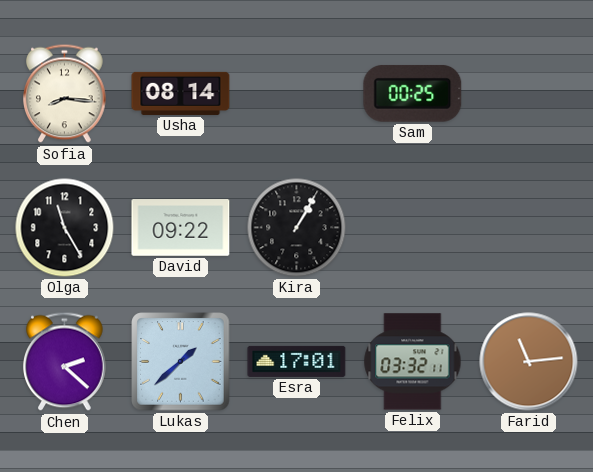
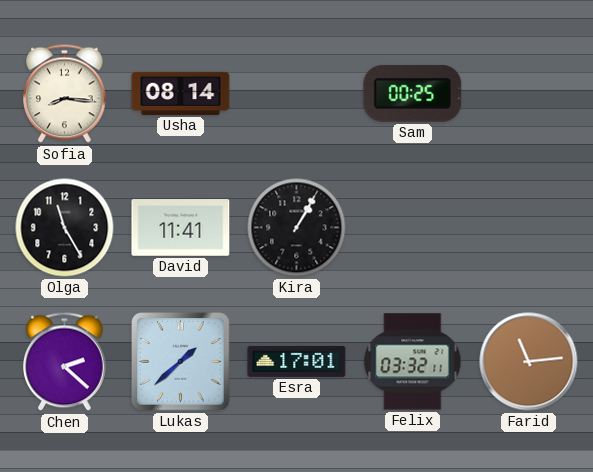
David: 09:22 -> 11:41
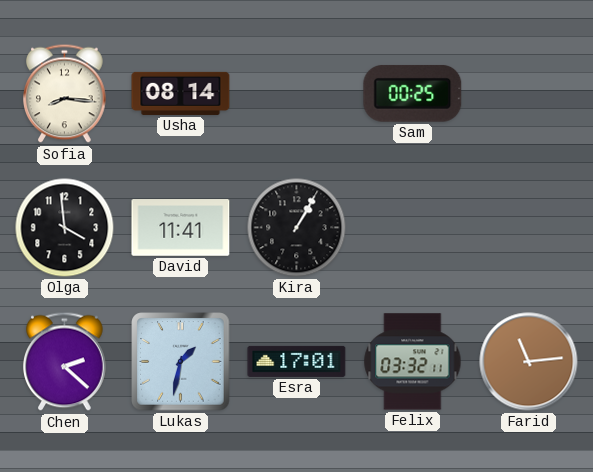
Olga: 11:25 -> 3:59
Lukas: 1:38 -> 1:32
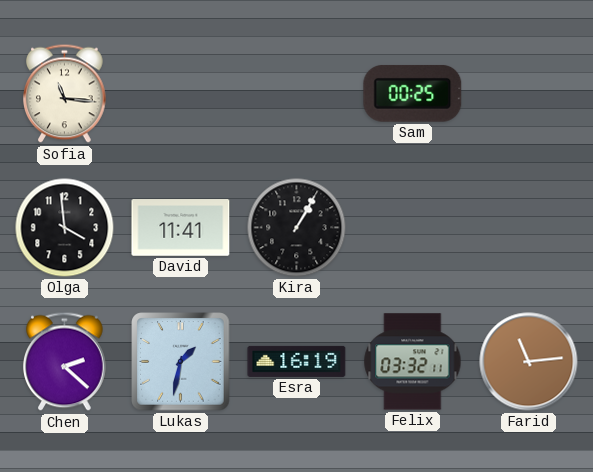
Sofia: 8:16 -> 11:16
Usha: 08:14 -> none
Esra: 17:01 -> 16:19
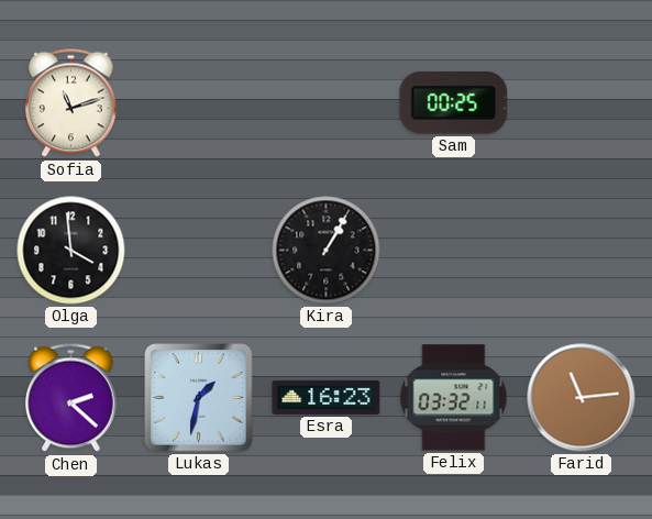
Sofia: 11:16 -> 11:12
David: 11:41 -> none
Esra: 16:19 -> 16:23
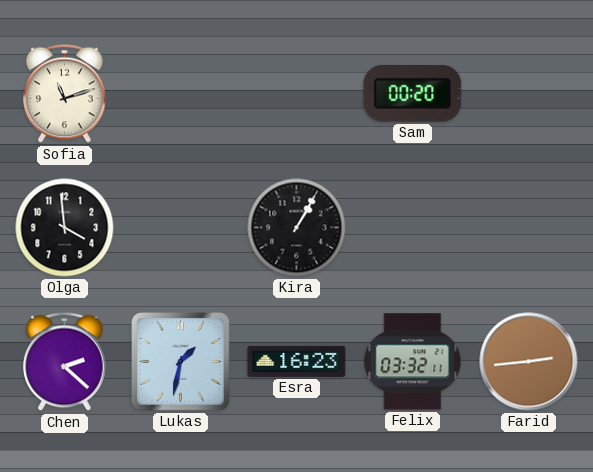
Sam: 00:25 -> 00:20
Farid: 11:14 -> 2:44
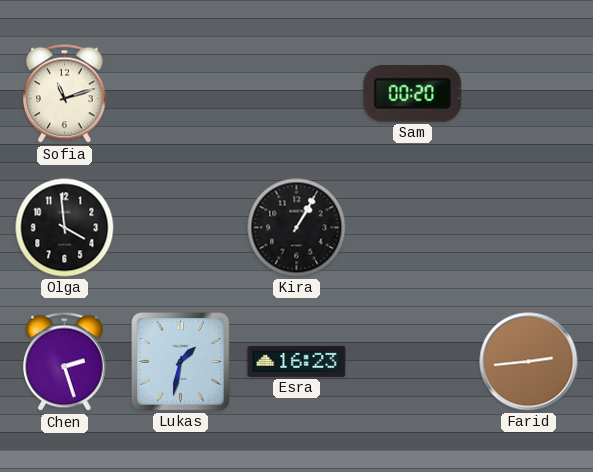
Chen: 2:22 -> 2:27
Felix: 03:32 -> none
